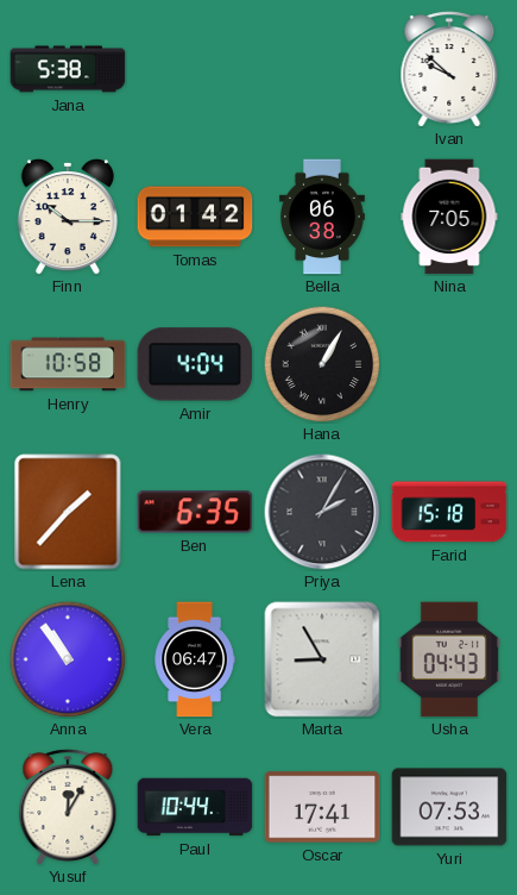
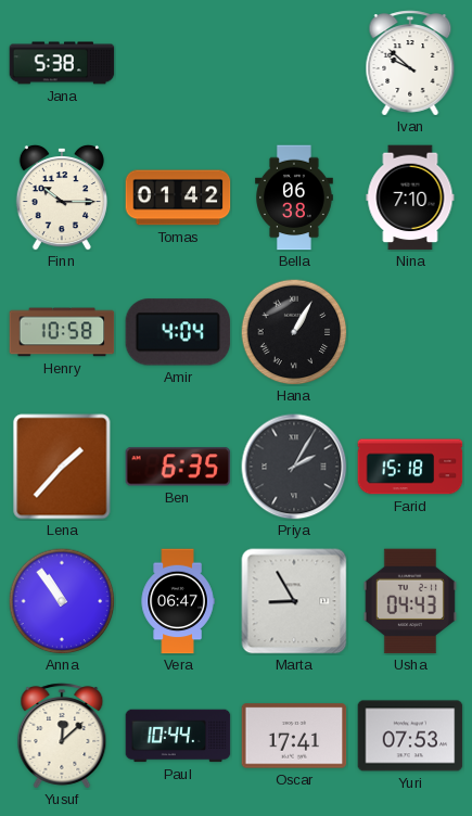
Nina: 7:05 -> 7:10
Yusuf: 12:05 -> 12:08
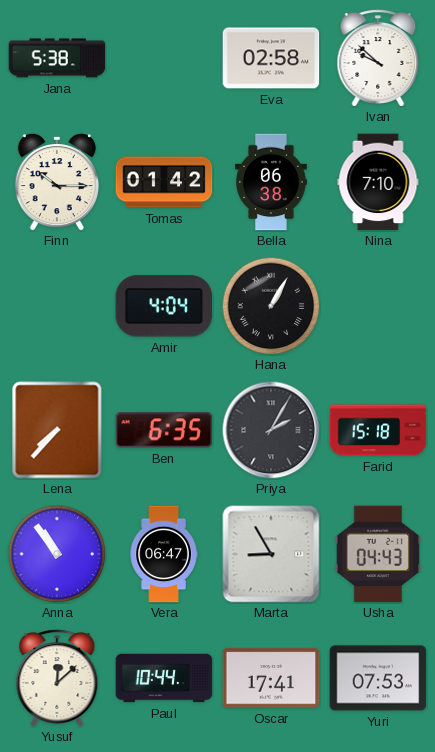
Eva: none -> 02:58
Henry: 10:58 -> none
Lena: 1:37 -> 7:37
